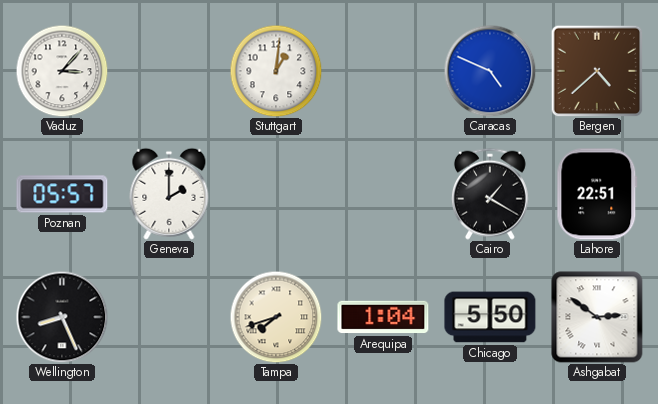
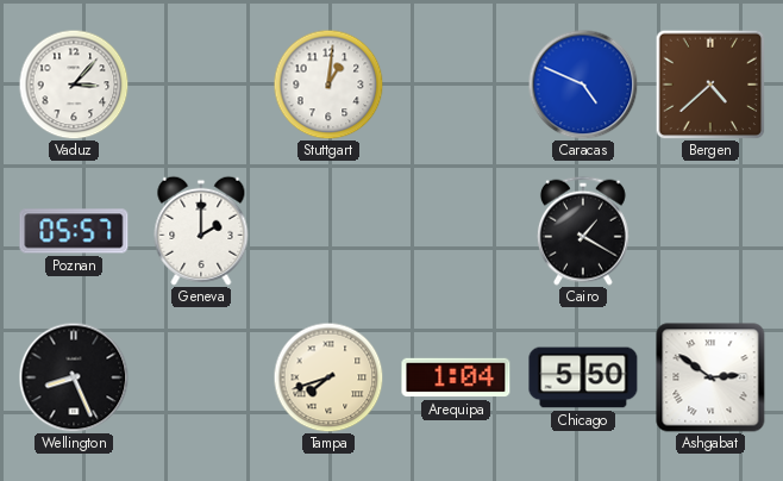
Lahore: 22:51 -> none
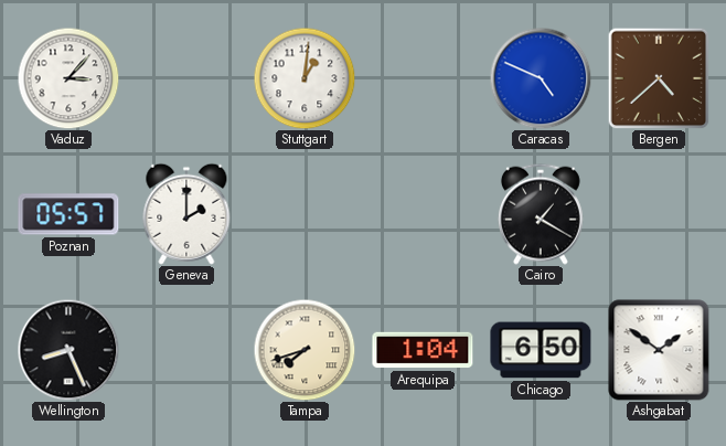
Chicago: 5:50 -> 6:50
Ashgabat: 2:51 -> 1:51
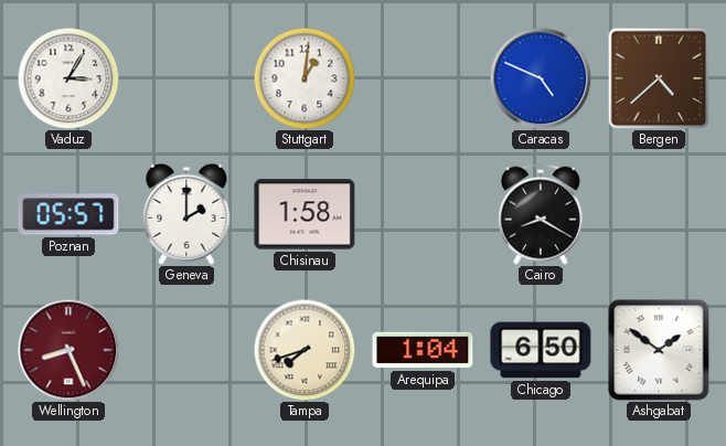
Vaduz: 3:07 -> 3:05
Chisinau: none -> 1:58
Cairo: 1:20 -> 8:20
Wellington dial: black -> burgundy
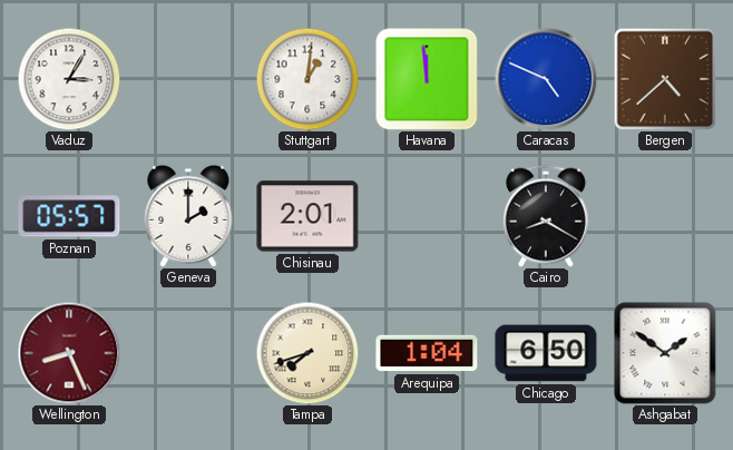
Havana: none -> 11:59
Chisinau: 1:58 -> 2:01
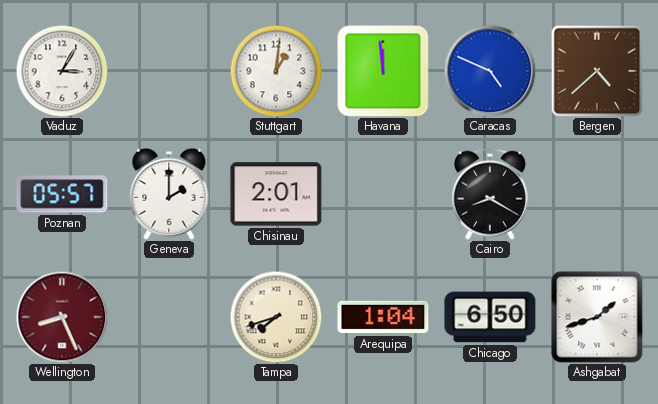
Ashgabat: 1:51 -> 1:42
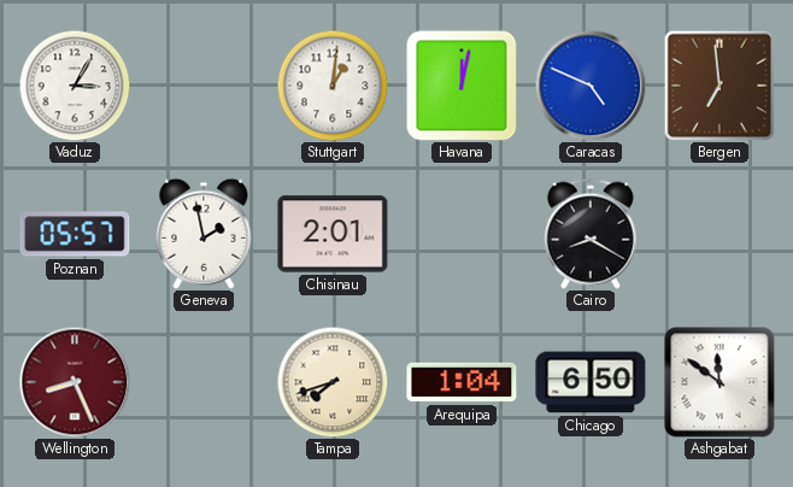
Havana: 11:59 -> 12:02
Bergen: 4:38 -> 6:59
Geneva: 2:00 -> 1:58
Ashgabat: 1:42 -> 11:51
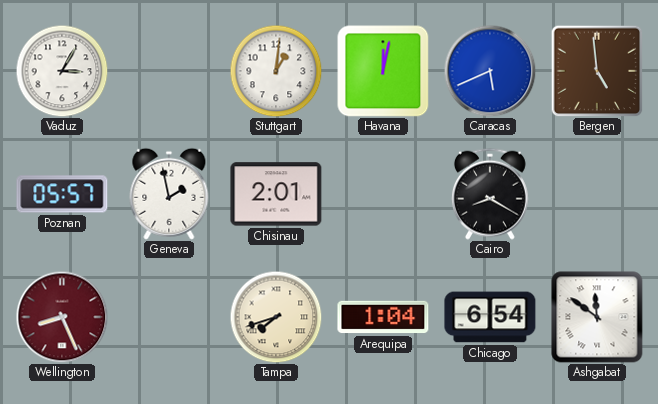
Caracas: 4:49 -> 5:41
Bergen: 6:59 -> 4:59
Chicago: 6:50 -> 6:54
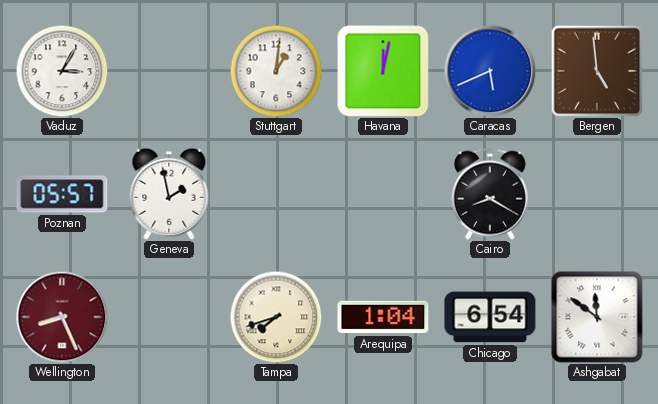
Chisinau: 2:01 -> none
